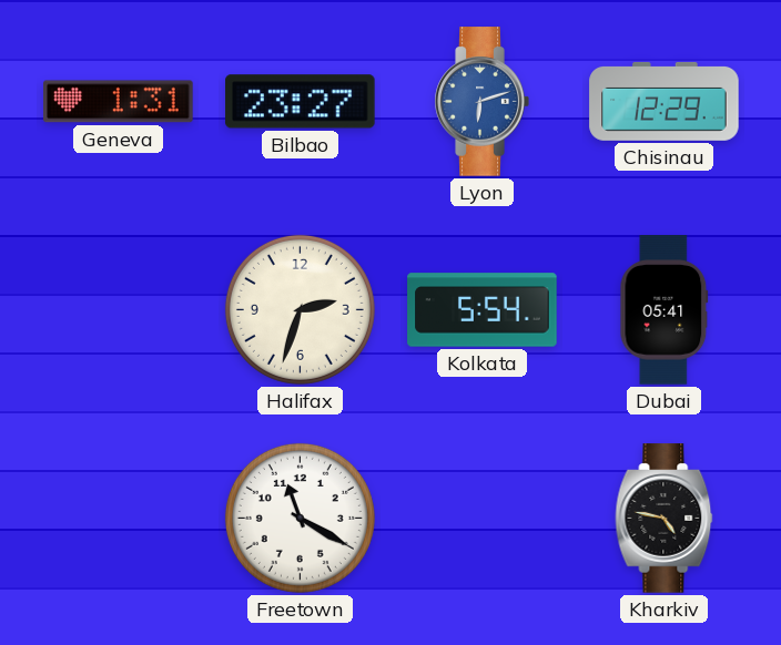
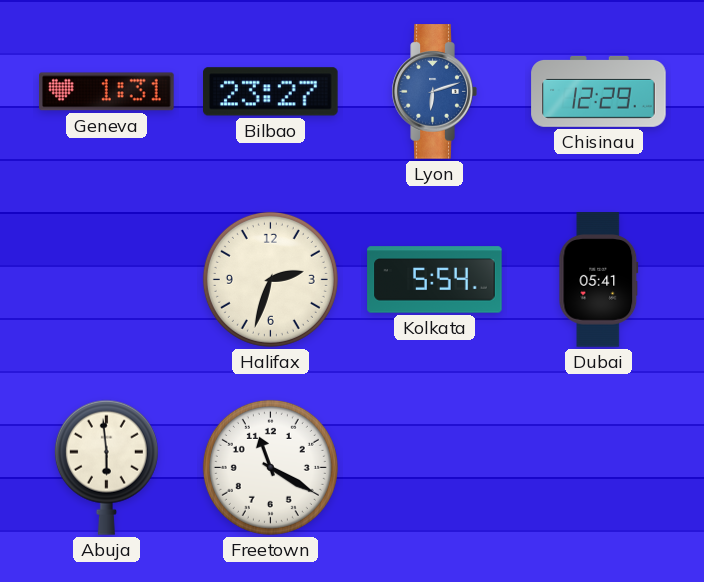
Abuja: none -> 5:59
Kharkiv: 4:47 -> none
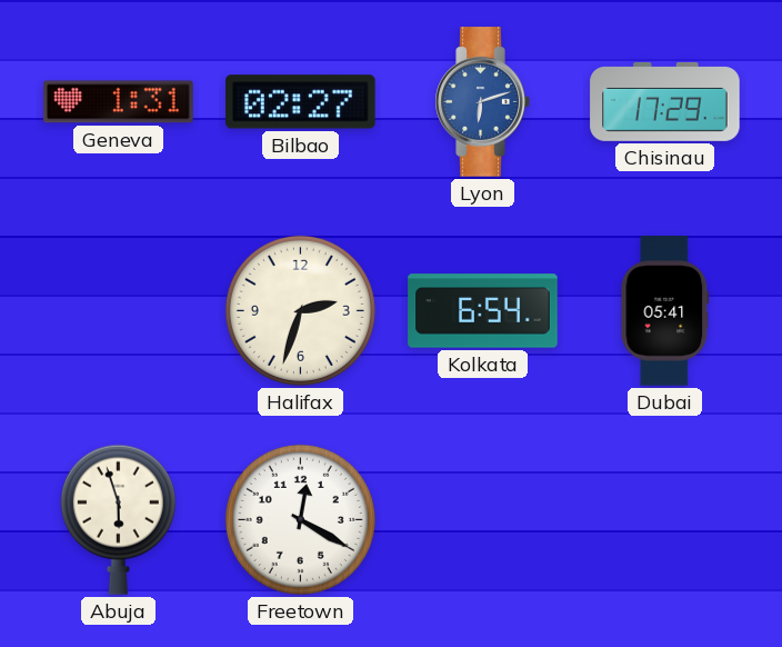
Bilbao: 23:27 -> 02:27
Chisinau: 12:29 -> 17:29
Kolkata: 5:54 -> 6:54
Abuja: 5:59 -> 5:57
Freetown: 11:20 -> 12:20
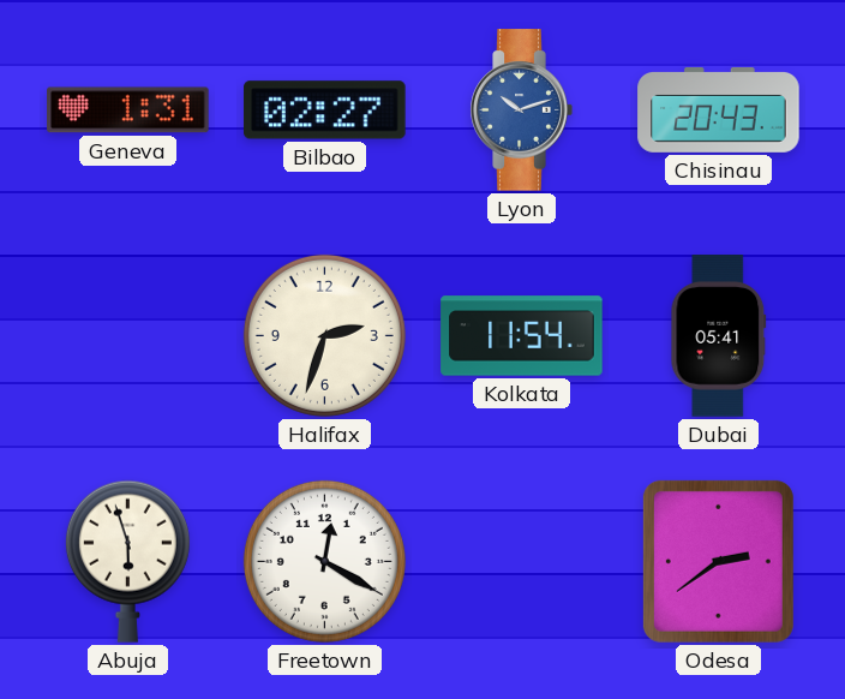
Lyon: 6:12 -> 10:12
Chisinau: 17:29 -> 20:43
Kolkata: 6:54 -> 11:54
Odesa: none -> 2:39
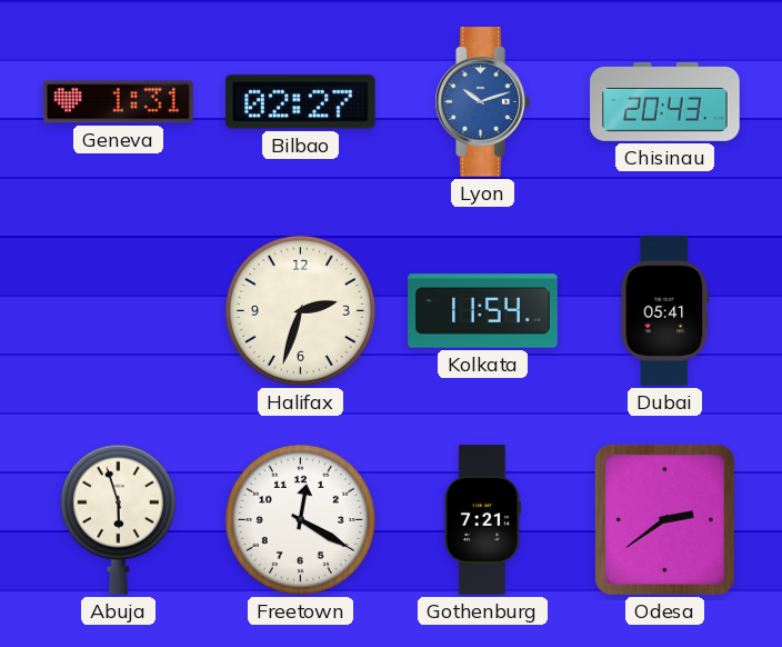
Gothenburg: none -> 7:21
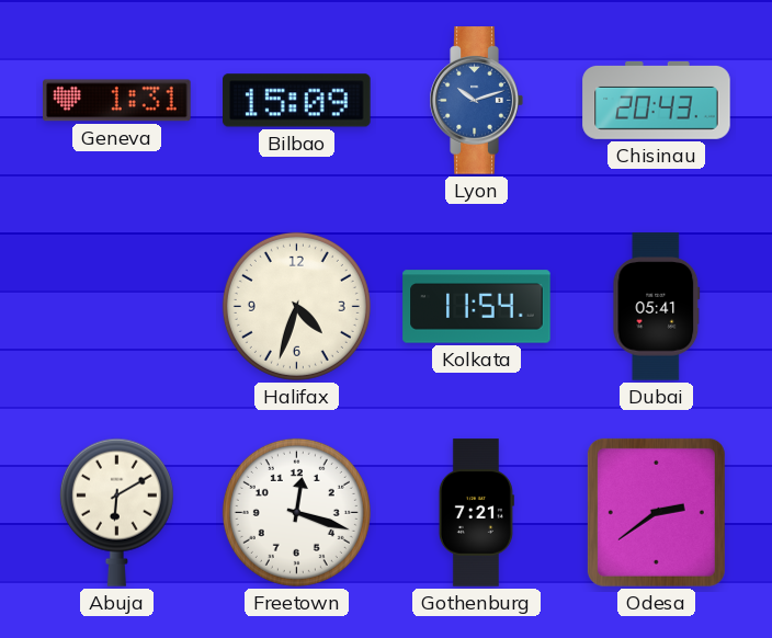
Bilbao: 02:27 -> 15:09
Halifax: 2:33 -> 4:33
Abuja: 5:57 -> 6:10
Freetown: 12:20 -> 12:18
